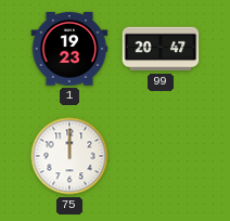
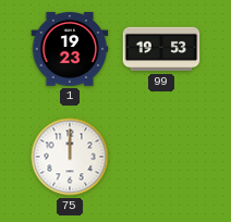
99: 20:47 -> 19:53
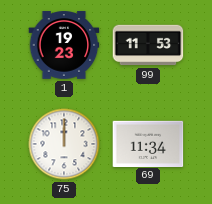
99: 19:53 -> 11:53
69: none -> 11:34
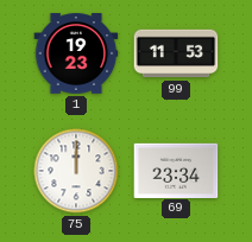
69: 11:34 -> 23:34
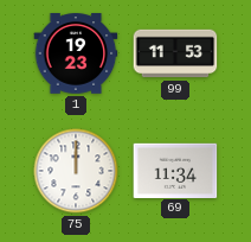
69: 23:34 -> 11:34
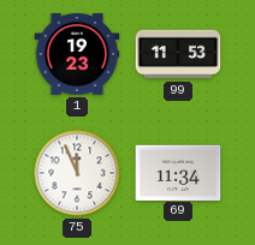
75: 12:00 -> 11:56
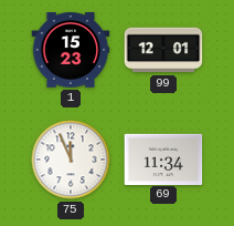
1: 19:23 -> 15:23
99: 11:53 -> 12:01
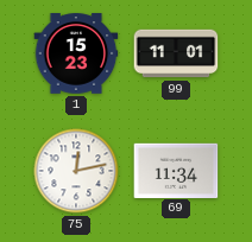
99: 12:01 -> 11:01
75: 11:56 -> 12:13
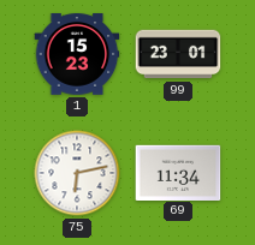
99: 11:01 -> 23:01
75: 12:13 -> 6:13
